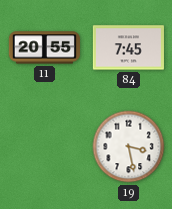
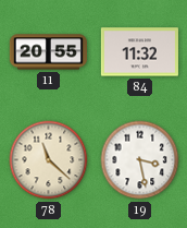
84: 7:45 -> 11:32
78: none -> 11:22
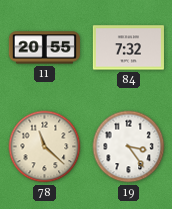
84: 11:32 -> 7:32
19: 3:28 -> 3:24
